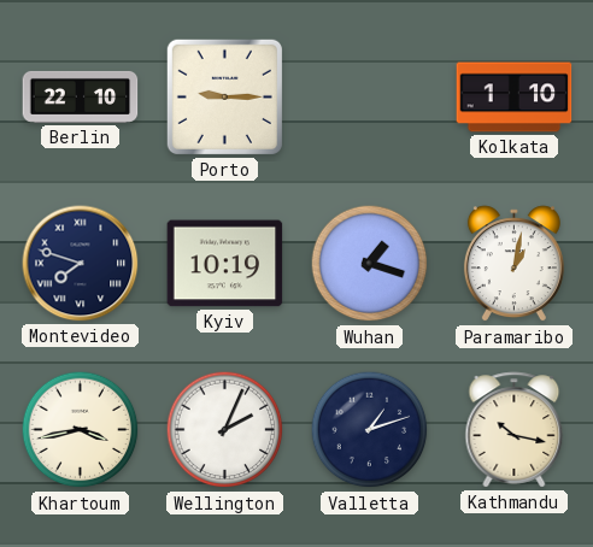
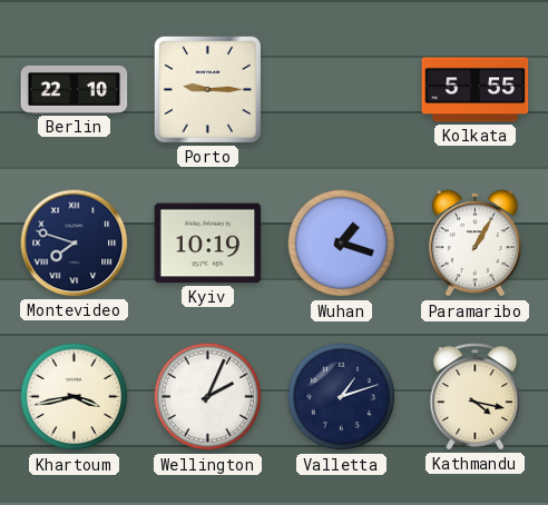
Kolkata: 1:10 -> 5:55
Paramaribo: 1:02 -> 1:05
Kathmandu: 10:17 -> 4:17
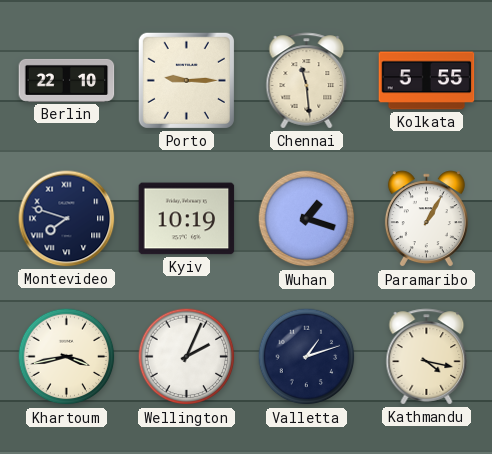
Chennai: none -> 11:29
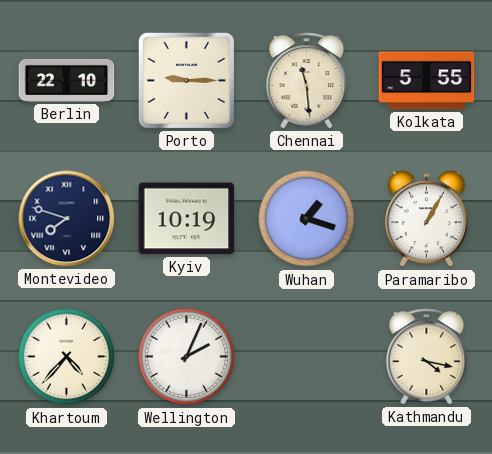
Khartoum: 3:43 -> 4:37
Valletta: 1:12 -> none
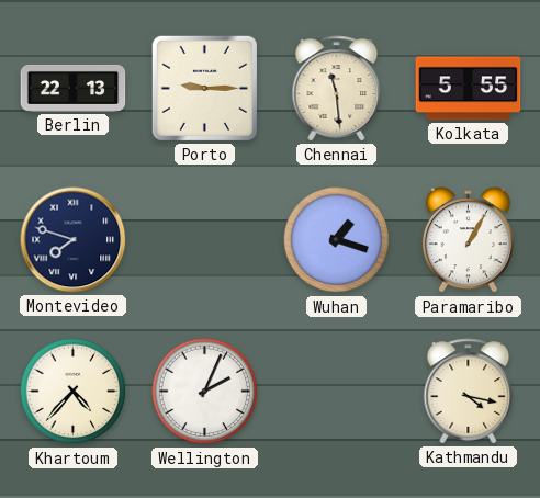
Berlin: 22:10 -> 22:13
Kyiv: 10:19 -> none
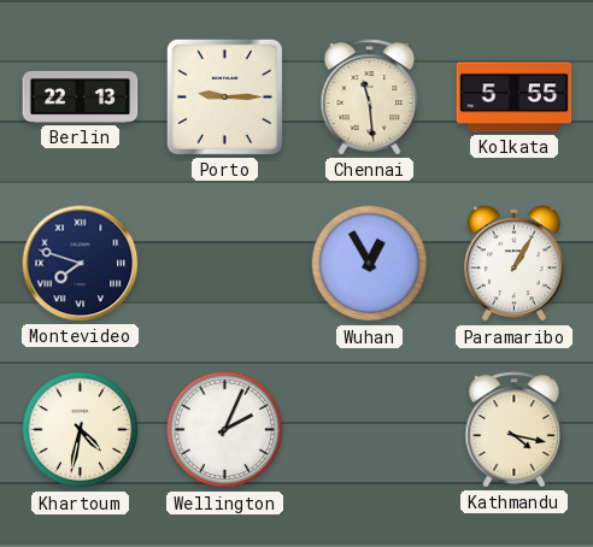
Wuhan: 1:18 -> 12:55
Khartoum: 4:37 -> 4:32
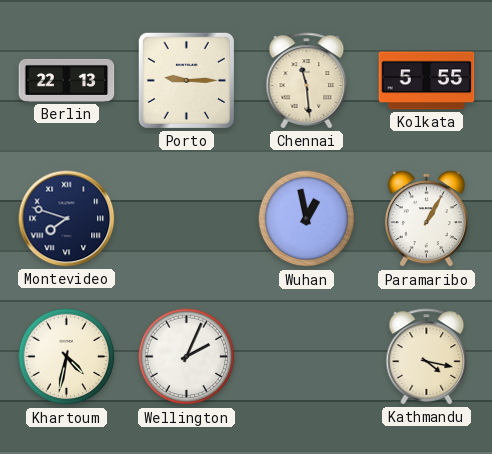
Wuhan: 12:55 -> 12:58
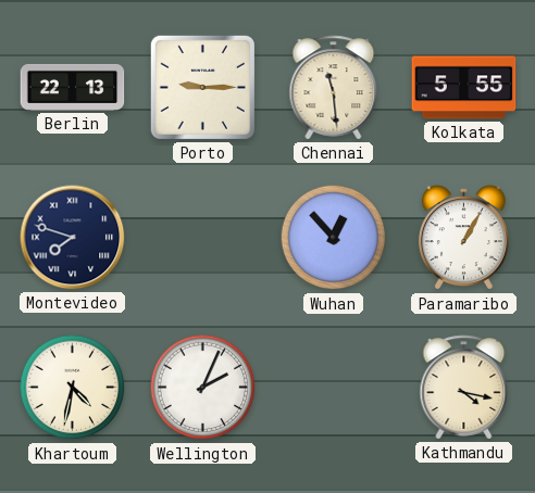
Wuhan: 12:58 -> 12:53
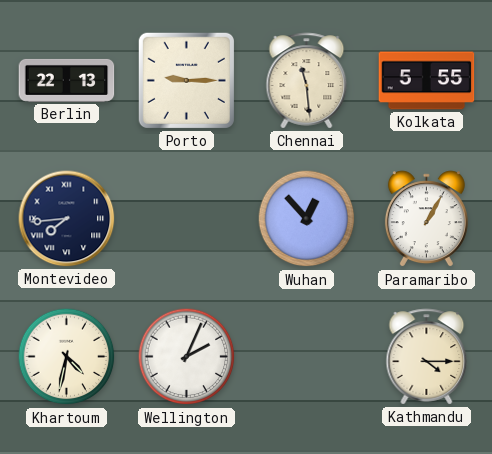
Montevideo: 7:48 -> 7:44
Kathmandu: 4:17 -> 4:15
